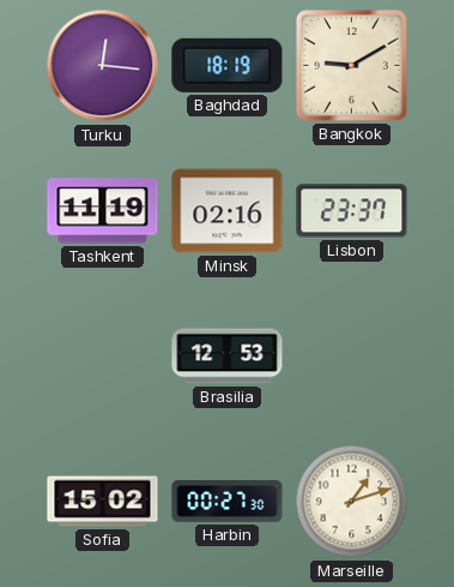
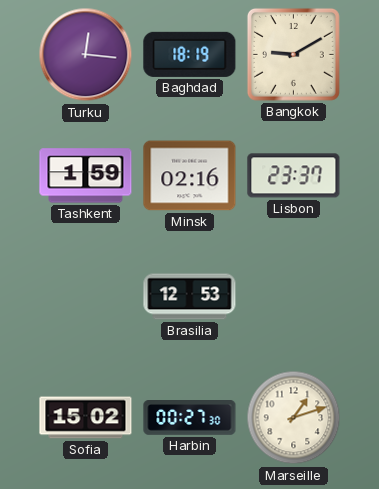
Tashkent: 11:19 -> 1:59
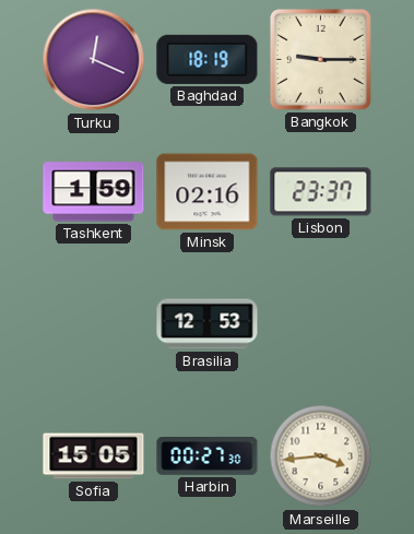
Turku: 12:16 -> 12:19
Bangkok: 9:10 -> 9:15
Sofia: 15:02 -> 15:05
Marseille: 1:12 -> 3:44
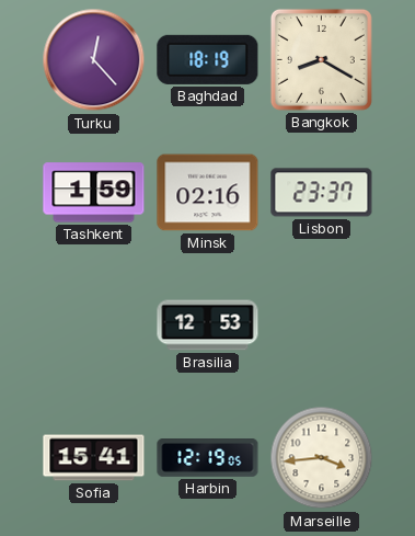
Turku: 12:19 -> 12:23
Bangkok: 9:15 -> 8:20
Sofia: 15:05 -> 15:41
Harbin: 00:27 -> 12:19
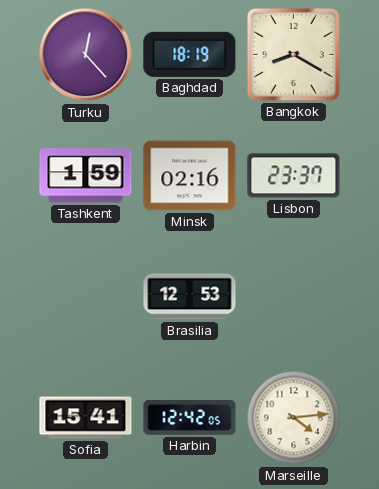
Harbin: 12:19 -> 12:42
Marseille: 3:44 -> 4:14
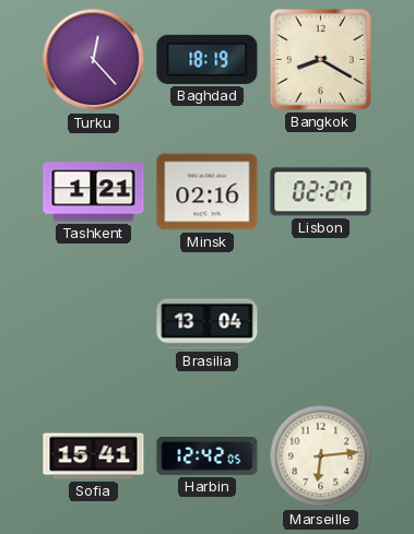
Tashkent: 1:59 -> 1:21
Lisbon: 23:37 -> 02:27
Brasilia: 12:53 -> 13:04
Marseille: 4:14 -> 6:14
